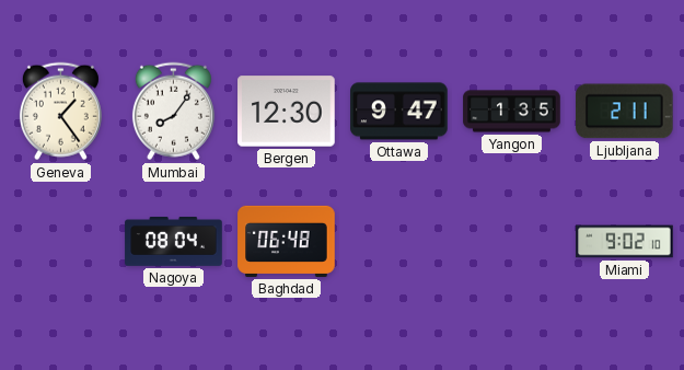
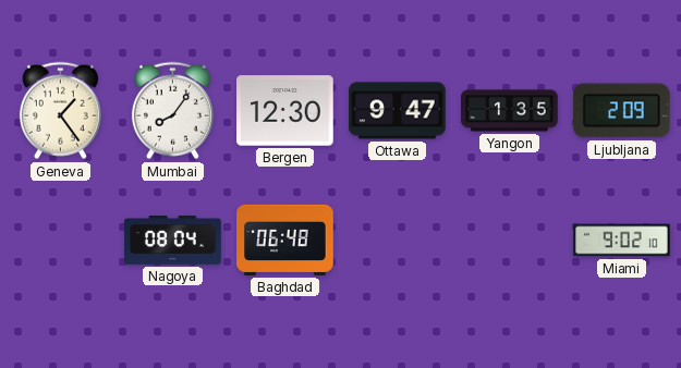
Ljubljana: 2:11 -> 2:09
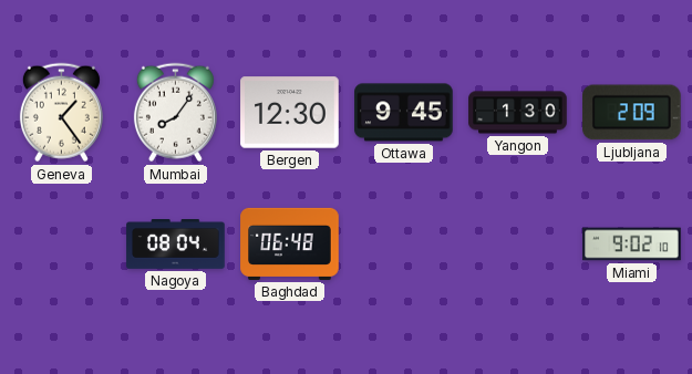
Ottawa: 9:47 -> 9:45
Yangon: 1:35 -> 1:30
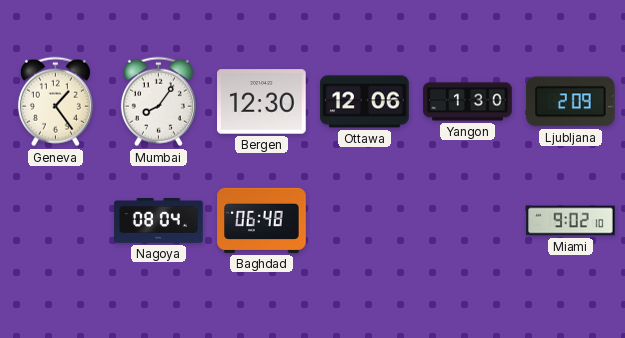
Ottawa: 9:45 -> 12:06
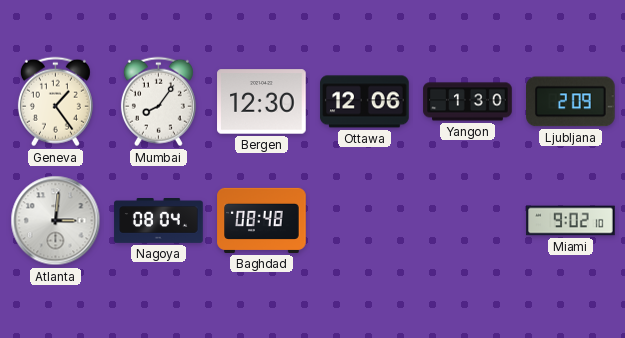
Atlanta: none -> 3:01
Baghdad: 06:48 -> 08:48
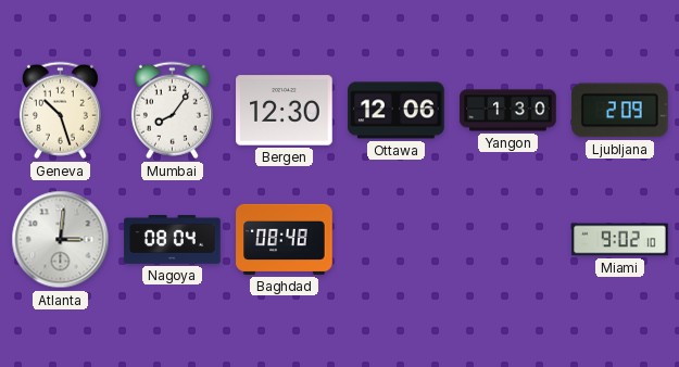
Geneva: 1:24 -> 10:27
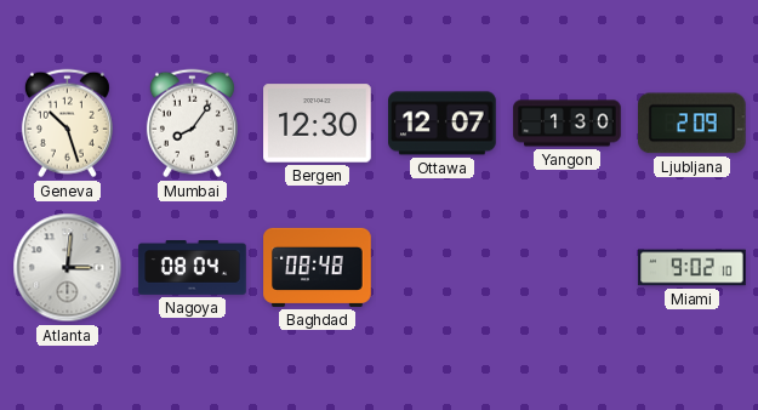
Ottawa: 12:06 -> 12:07
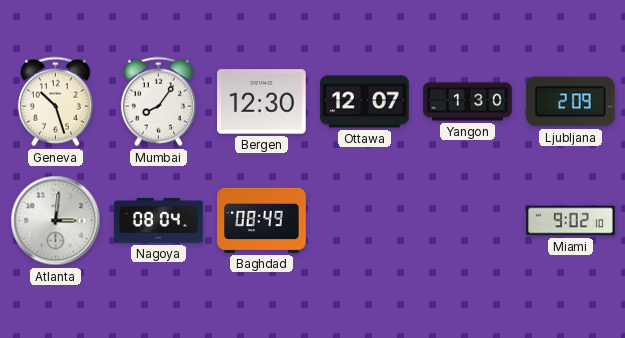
Baghdad: 08:48 -> 08:49
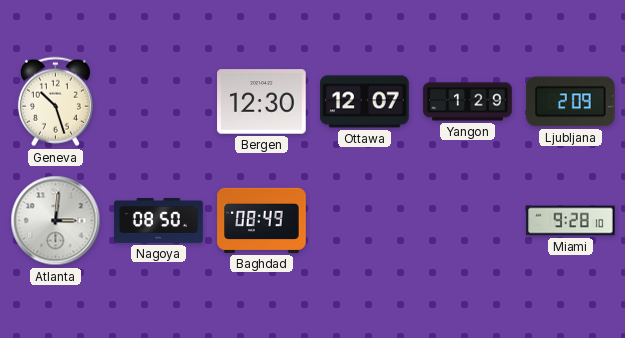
Mumbai: 8:06 -> none
Yangon: 1:30 -> 1:29
Nagoya: 08:04 -> 08:50
Miami: 9:02 -> 9:28
